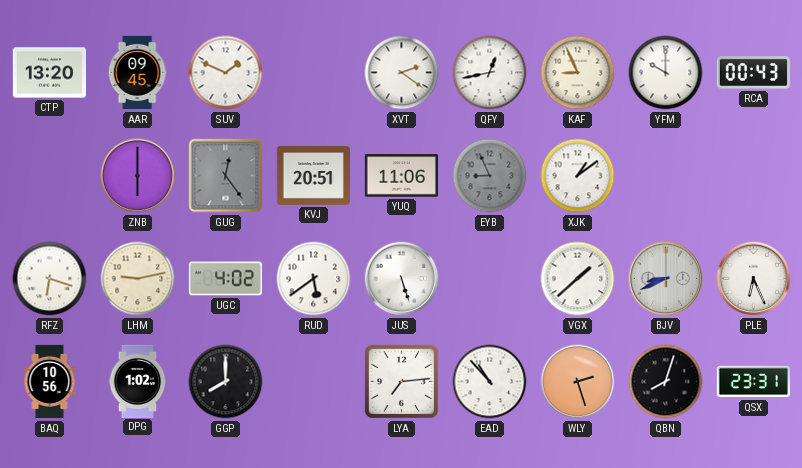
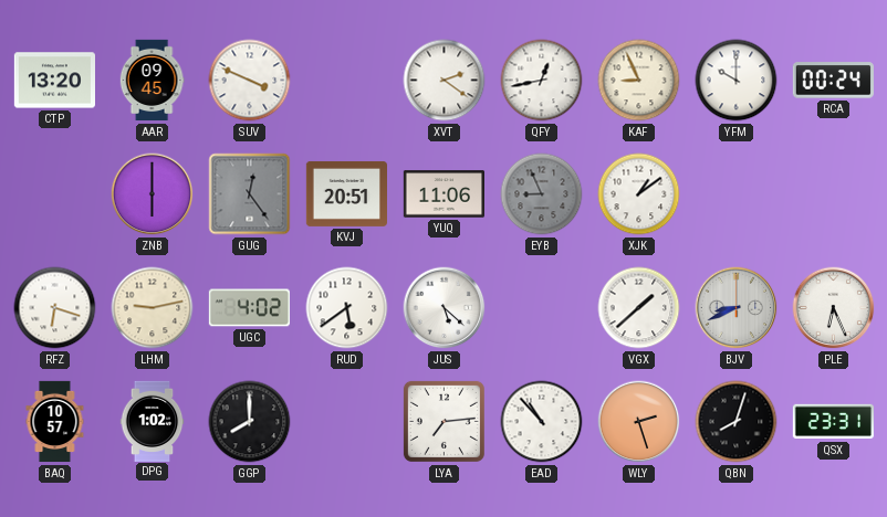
SUV: 1:49 -> 3:49
RCA: 00:43 -> 00:24
JUS: 5:27 -> 5:22
BAQ: 10:56 -> 10:57
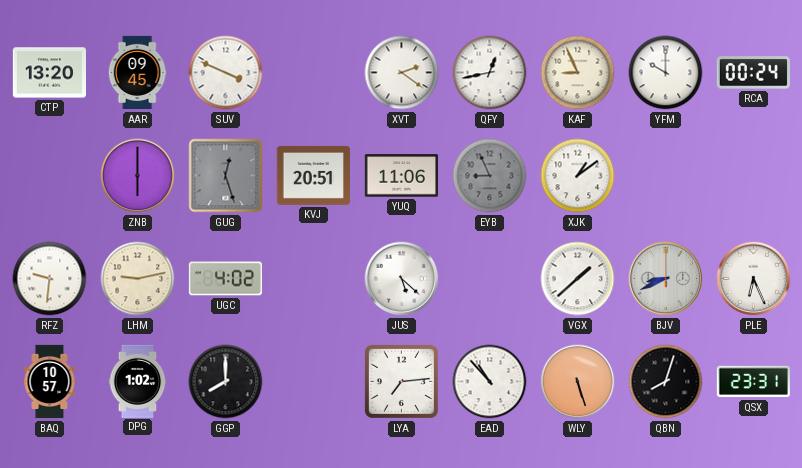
GUG: 12:24 -> 12:27
RFZ: 6:18 -> 9:31
RUD: 5:39 -> none
WLY: 2:27 -> 5:27
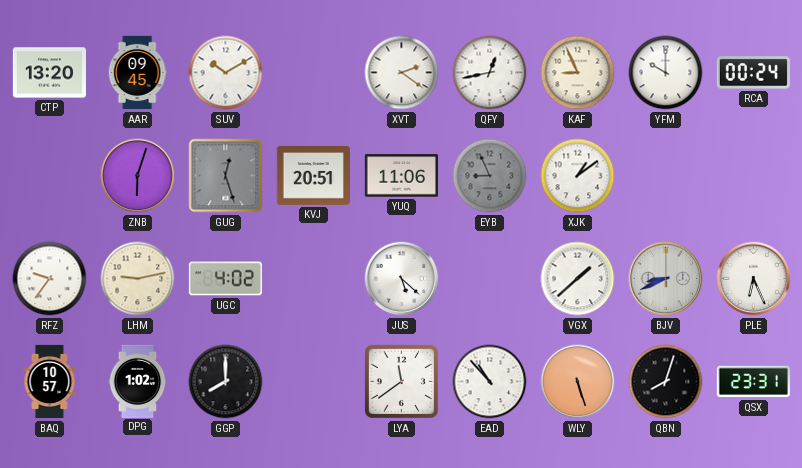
SUV: 3:49 -> 10:10
ZNB: 6:00 -> 6:03
RFZ: 9:31 -> 9:36
LYA: 7:14 -> 11:39
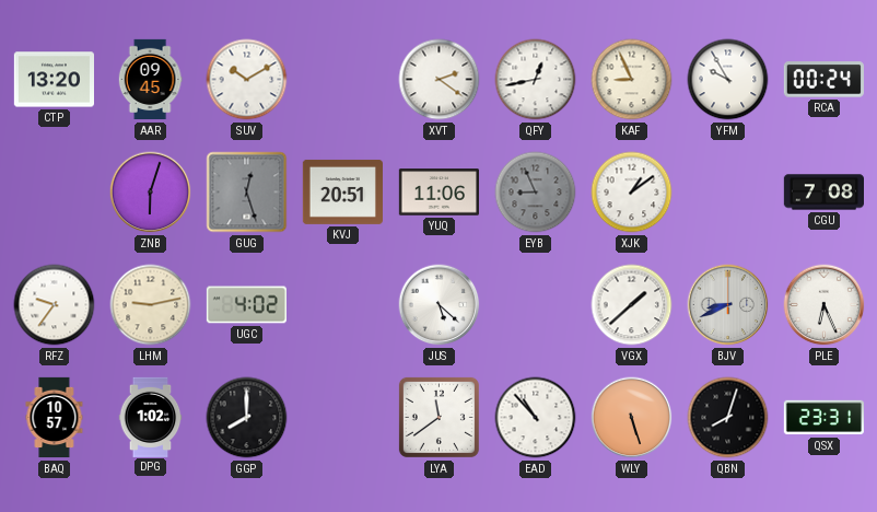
YFM: 10:00 -> 9:55
CGU: none -> 7:08
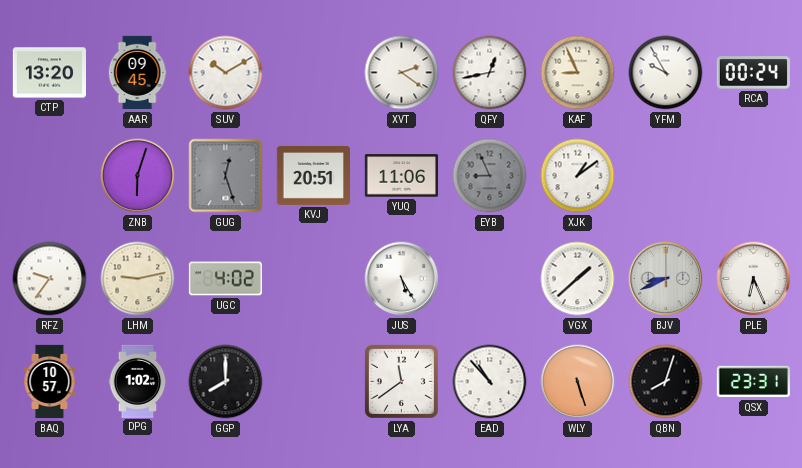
CGU: 7:08 -> none
JUS: 5:22 -> 5:25
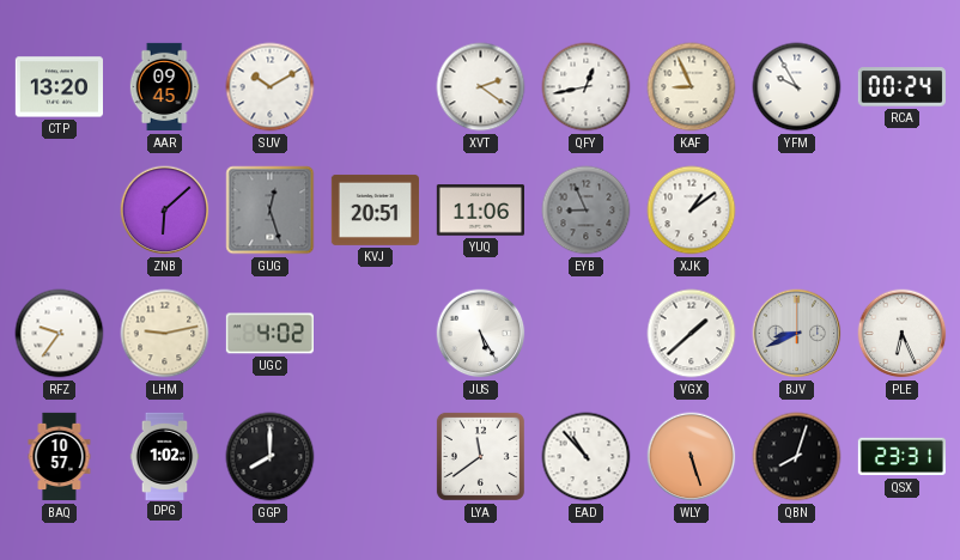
ZNB: 6:03 -> 6:08
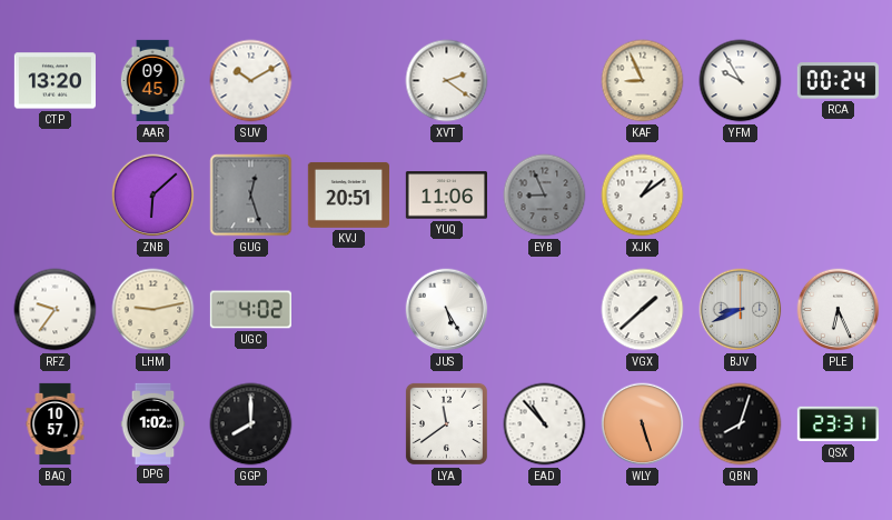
QFY: 12:43 -> none
